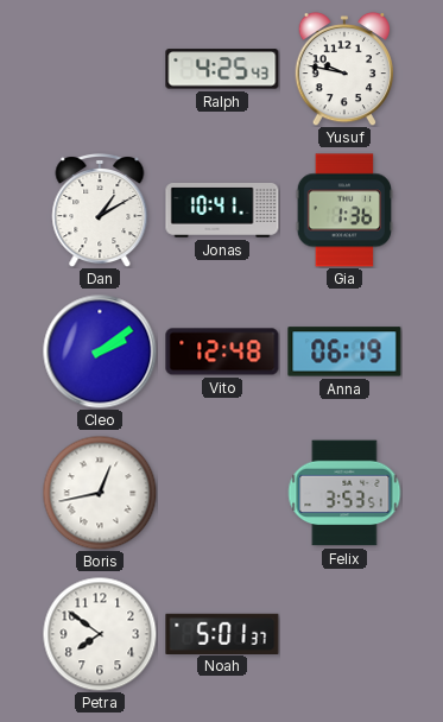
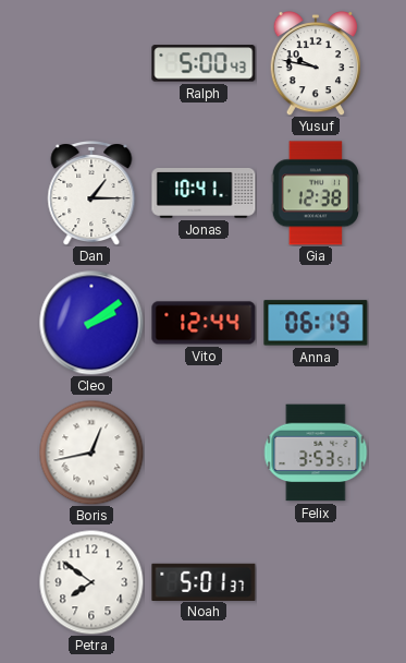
Ralph: 4:25 -> 5:00
Dan: 1:10 -> 1:15
Gia: 1:36 -> 12:38
Vito: 12:48 -> 12:44
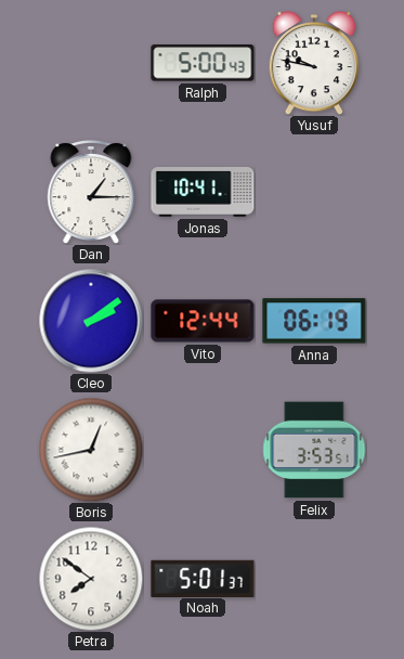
Gia: 12:38 -> none
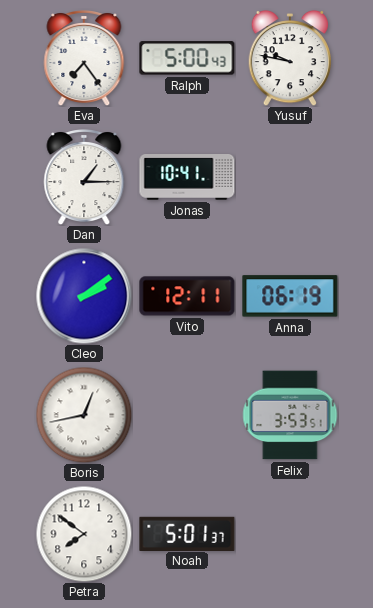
Eva: none -> 7:24
Vito: 12:44 -> 12:11
